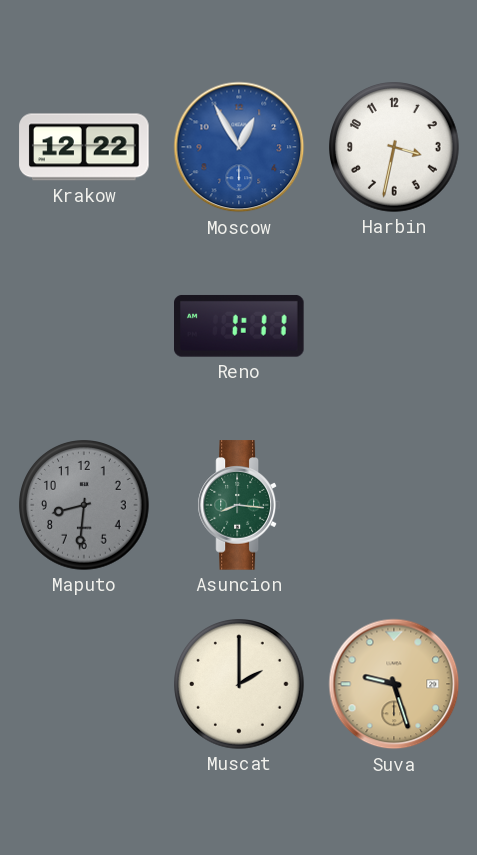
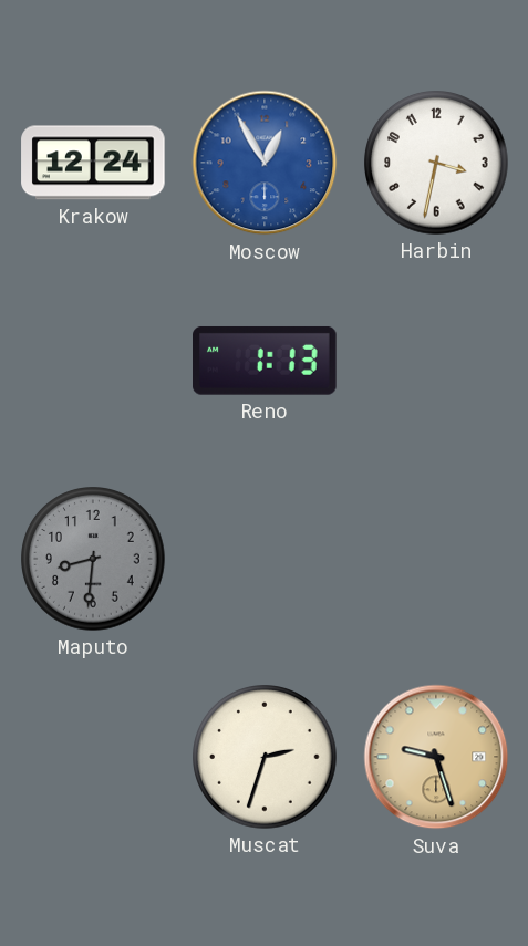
Krakow: 12:22 -> 12:24
Reno: 1:11 -> 1:13
Asuncion: 8:16 -> none
Muscat: 2:00 -> 2:33
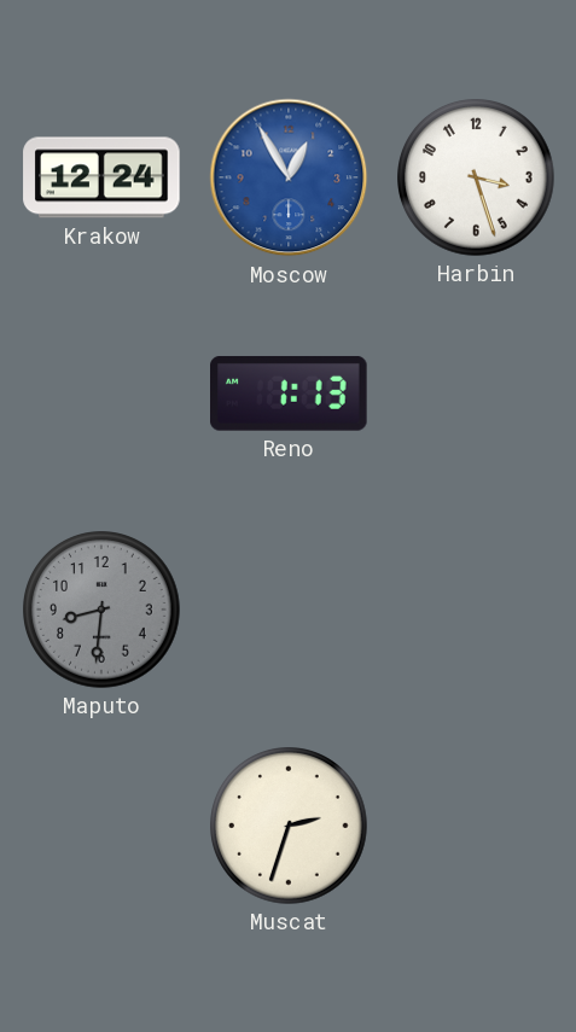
Harbin: 3:32 -> 3:27
Suva: 9:27 -> none
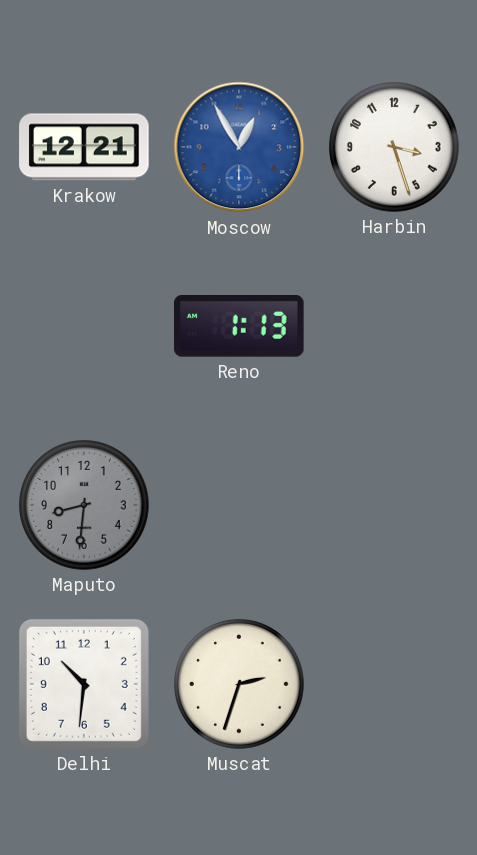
Krakow: 12:24 -> 12:21
Delhi: none -> 10:31
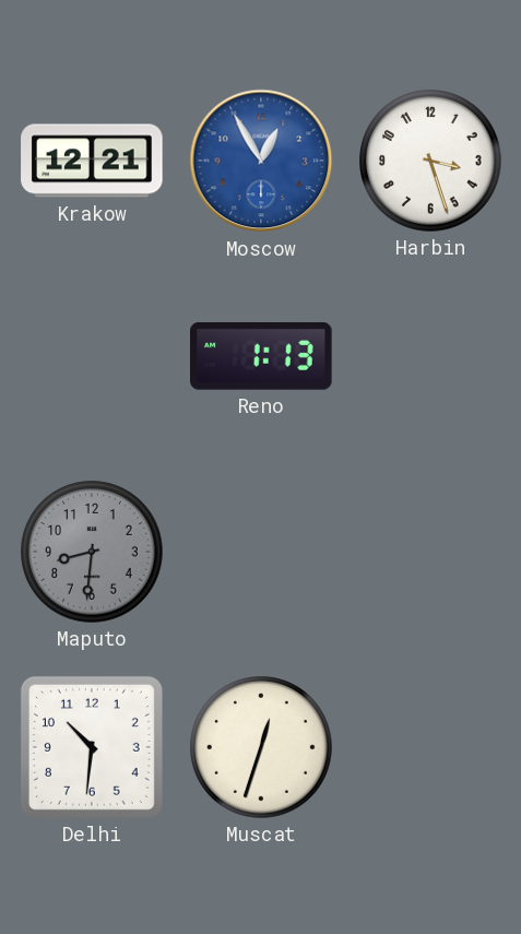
Muscat: 2:33 -> 12:33
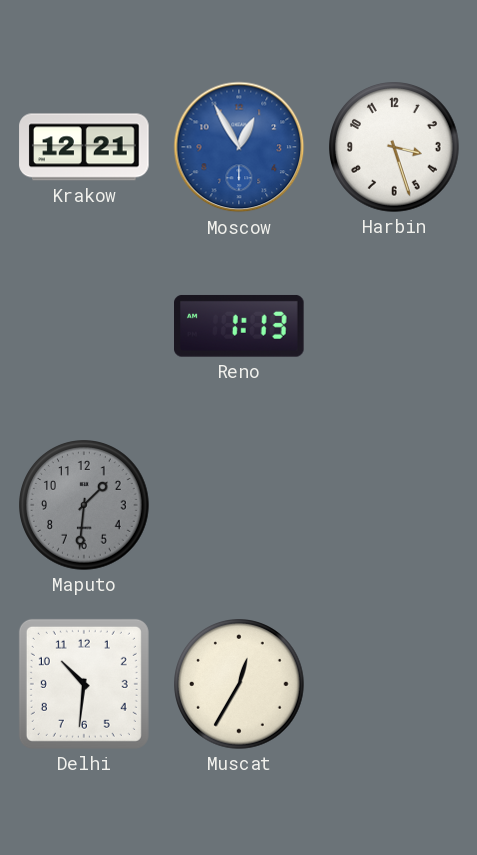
Maputo: 8:31 -> 1:31
Muscat: 12:33 -> 12:35
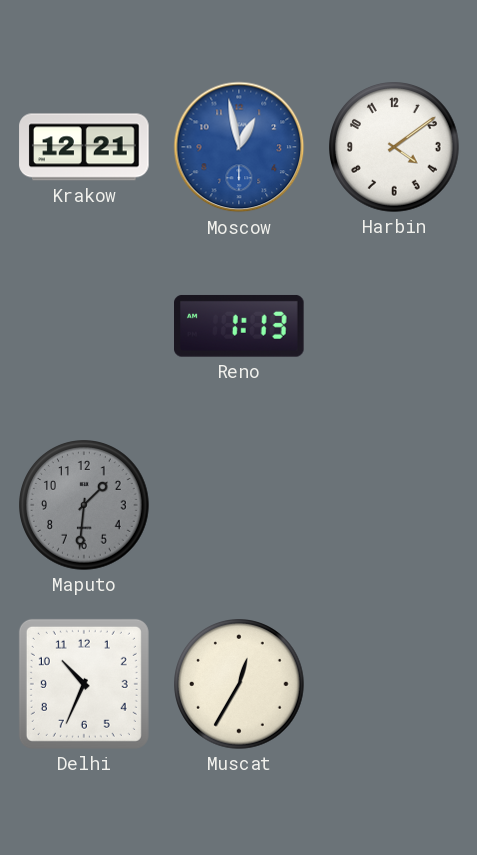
Moscow: 12:55 -> 12:58
Harbin: 3:27 -> 4:09
Delhi: 10:31 -> 10:34
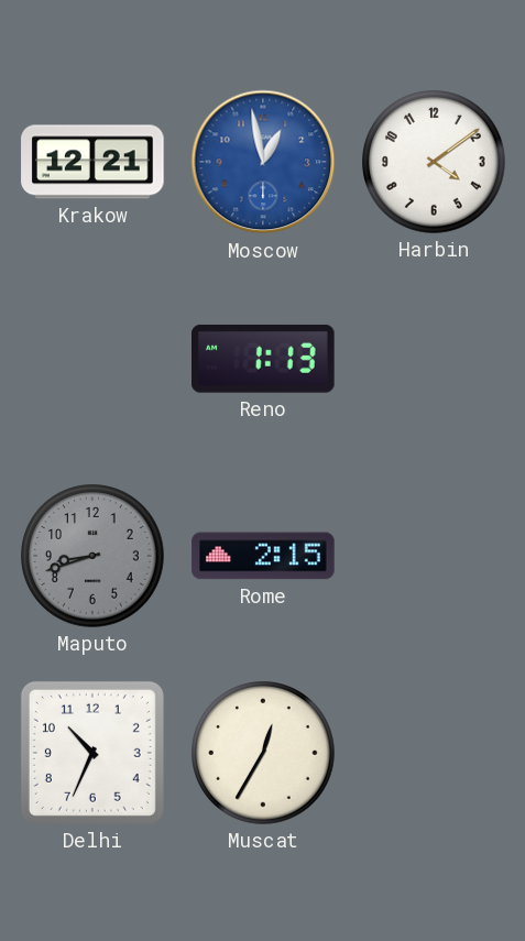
Maputo: 1:31 -> 8:42
Rome: none -> 2:15
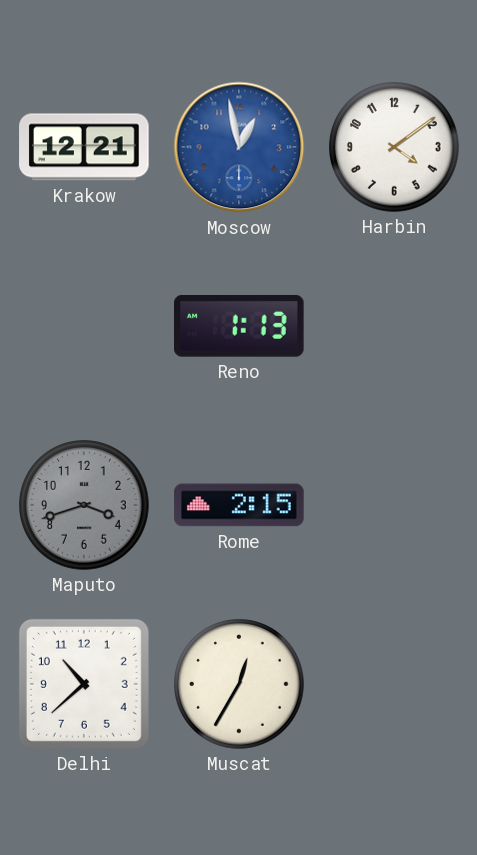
Maputo: 8:42 -> 3:42
Delhi: 10:34 -> 10:38
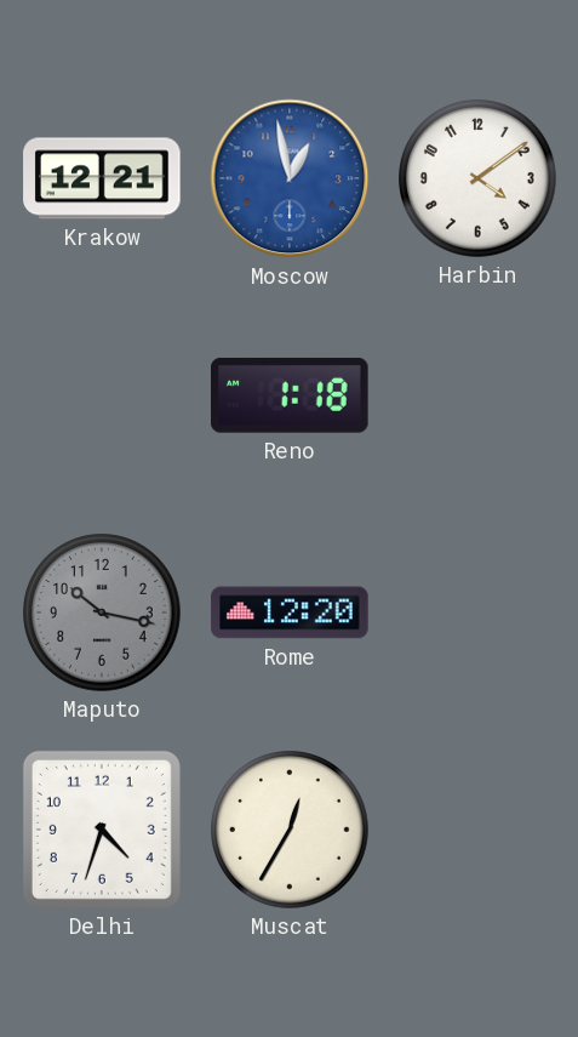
Reno: 1:13 -> 1:18
Maputo: 3:42 -> 10:17
Rome: 2:15 -> 12:20
Delhi: 10:38 -> 4:33
